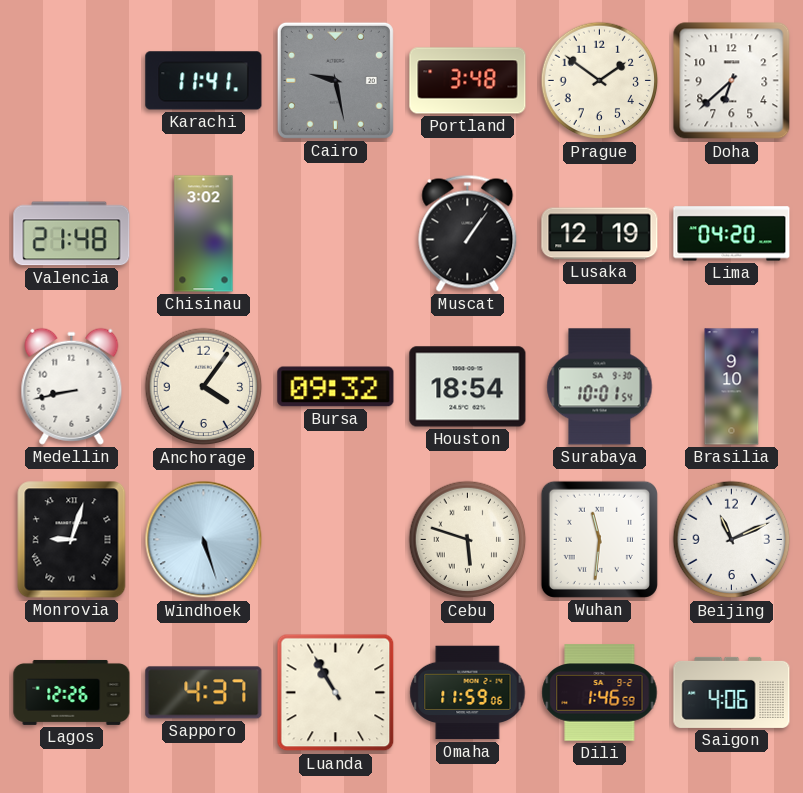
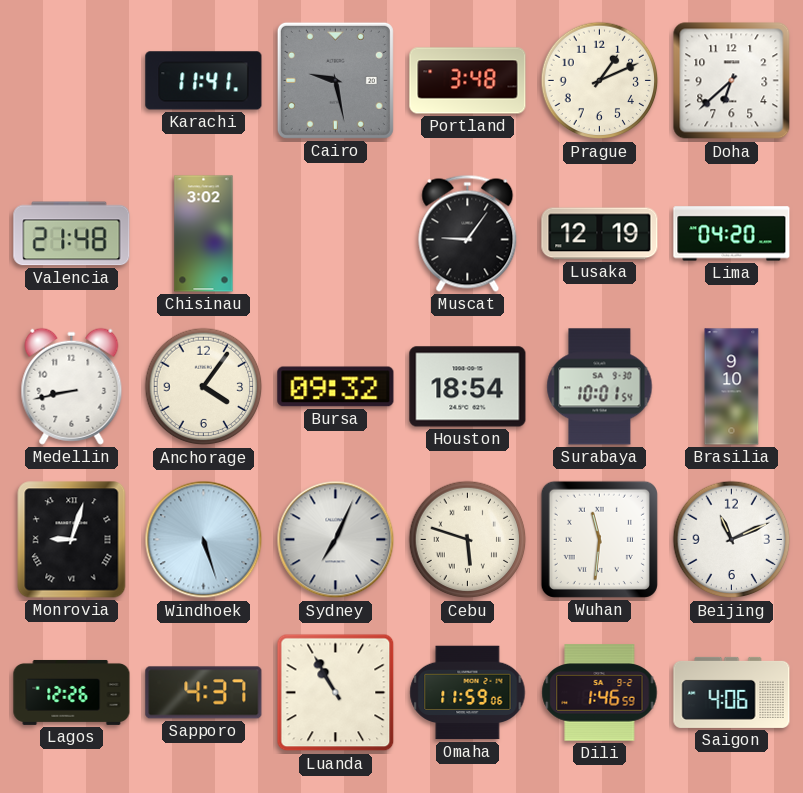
Prague: 1:51 -> 1:11
Muscat: 1:06 -> 9:06
Sydney: none -> 7:04
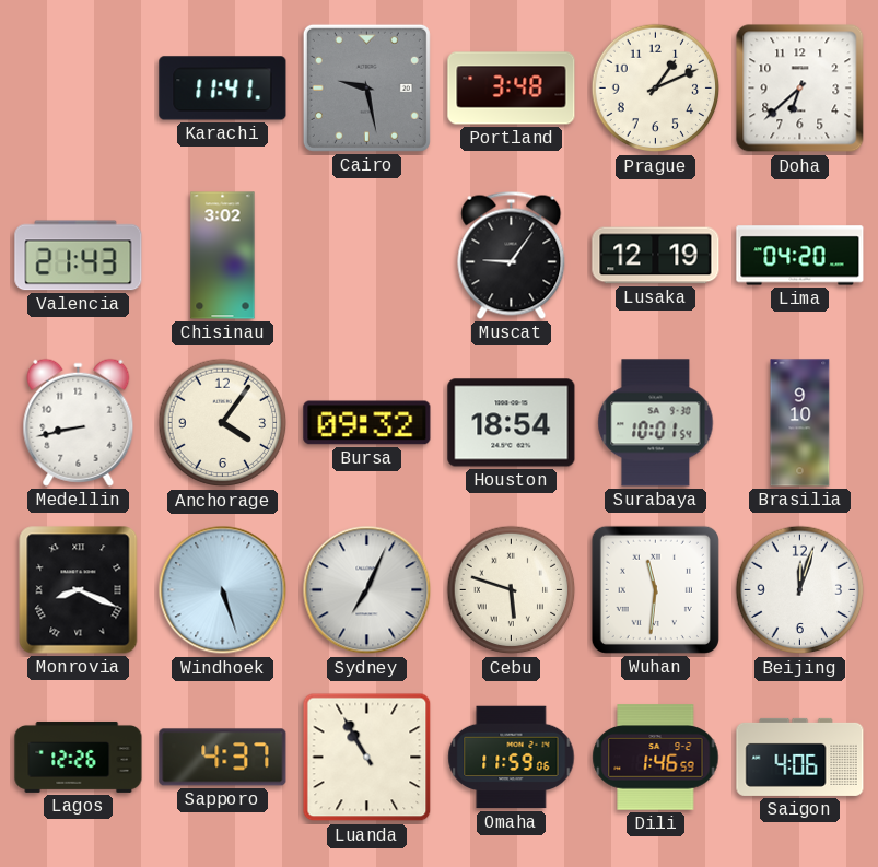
Valencia: 21:48 -> 21:43
Monrovia: 9:03 -> 8:19
Beijing: 11:11 -> 12:03
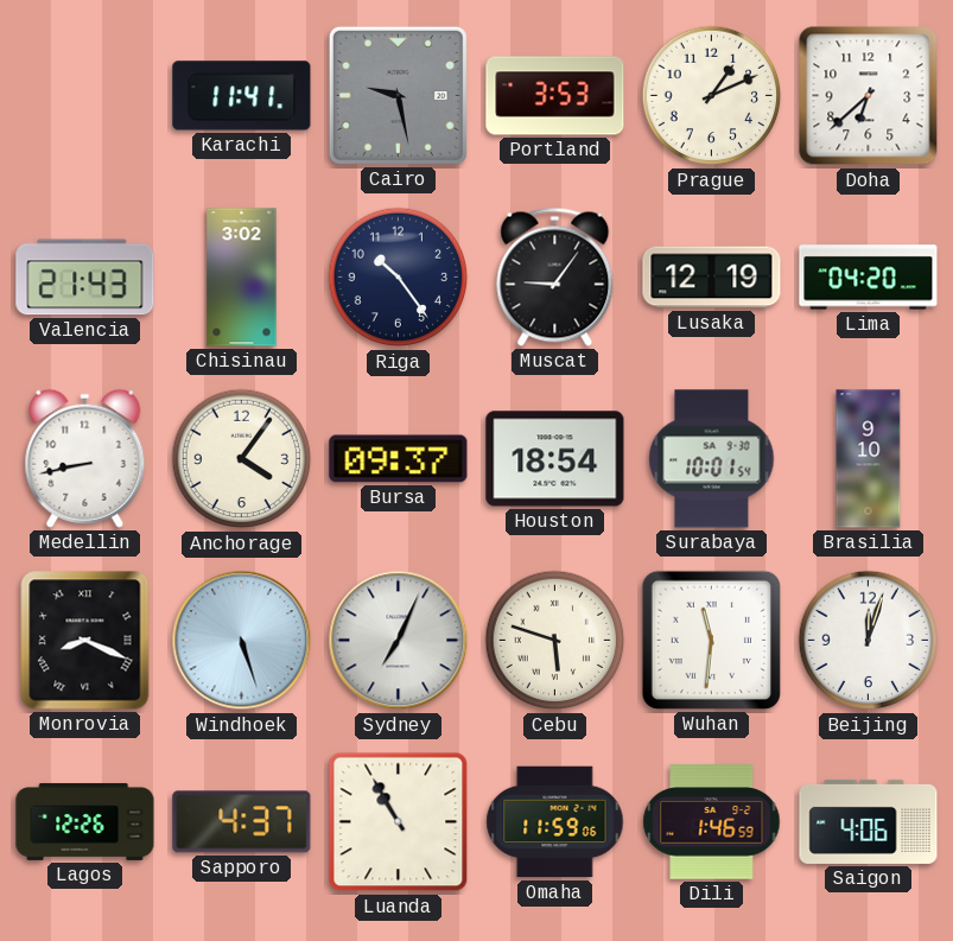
Portland: 3:48 -> 3:53
Riga: none -> 10:24
Bursa: 09:32 -> 09:37
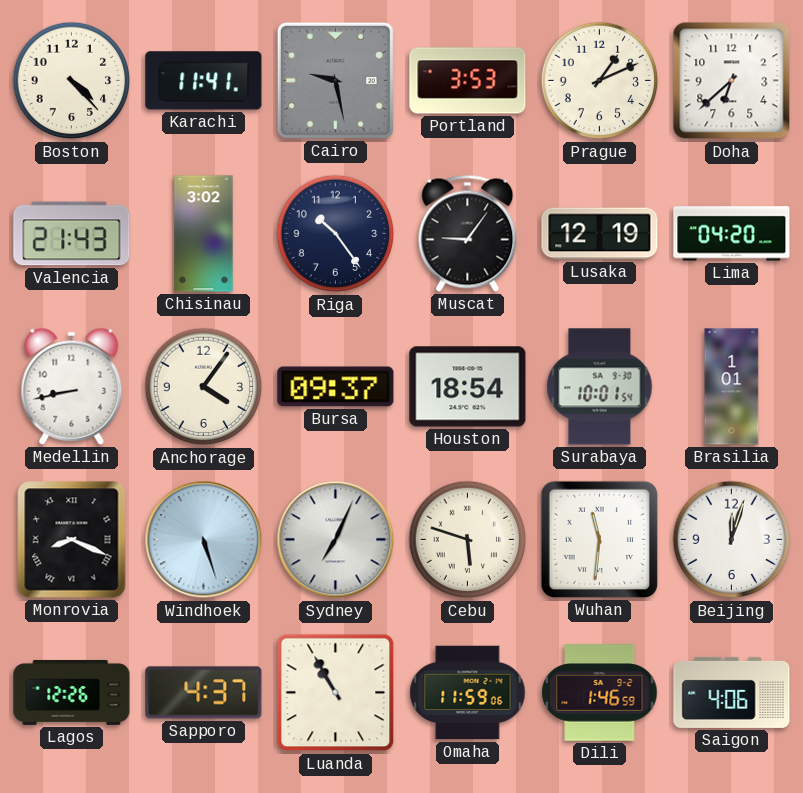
Boston: none -> 4:23
Brasilia: 9:10 -> 1:01
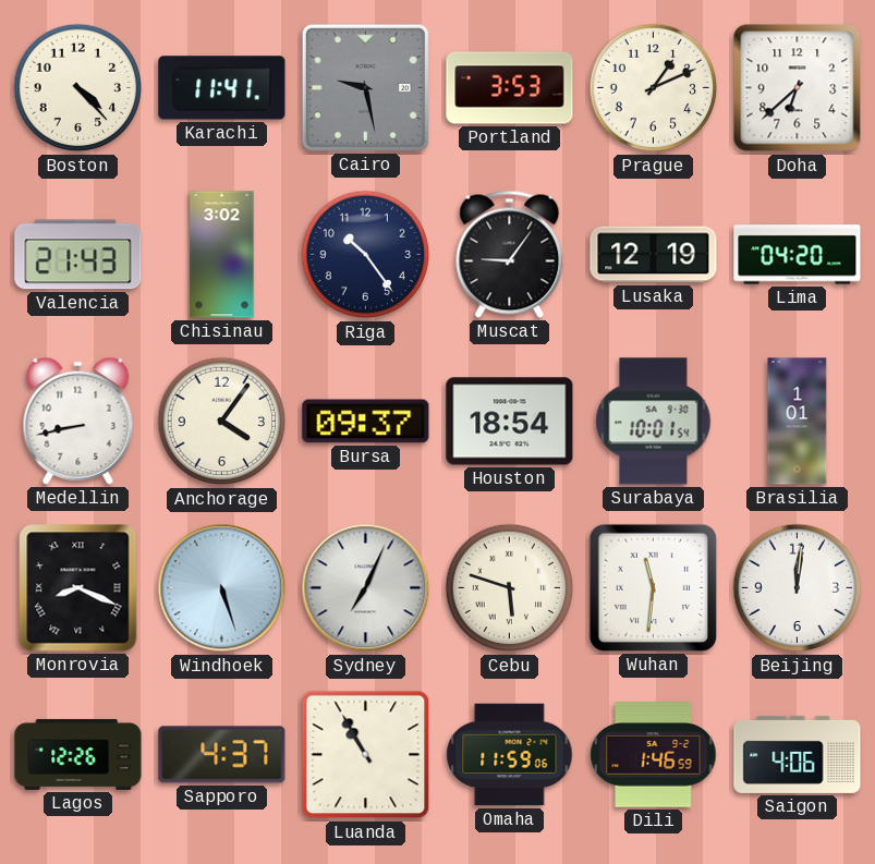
Beijing: 12:03 -> 12:01
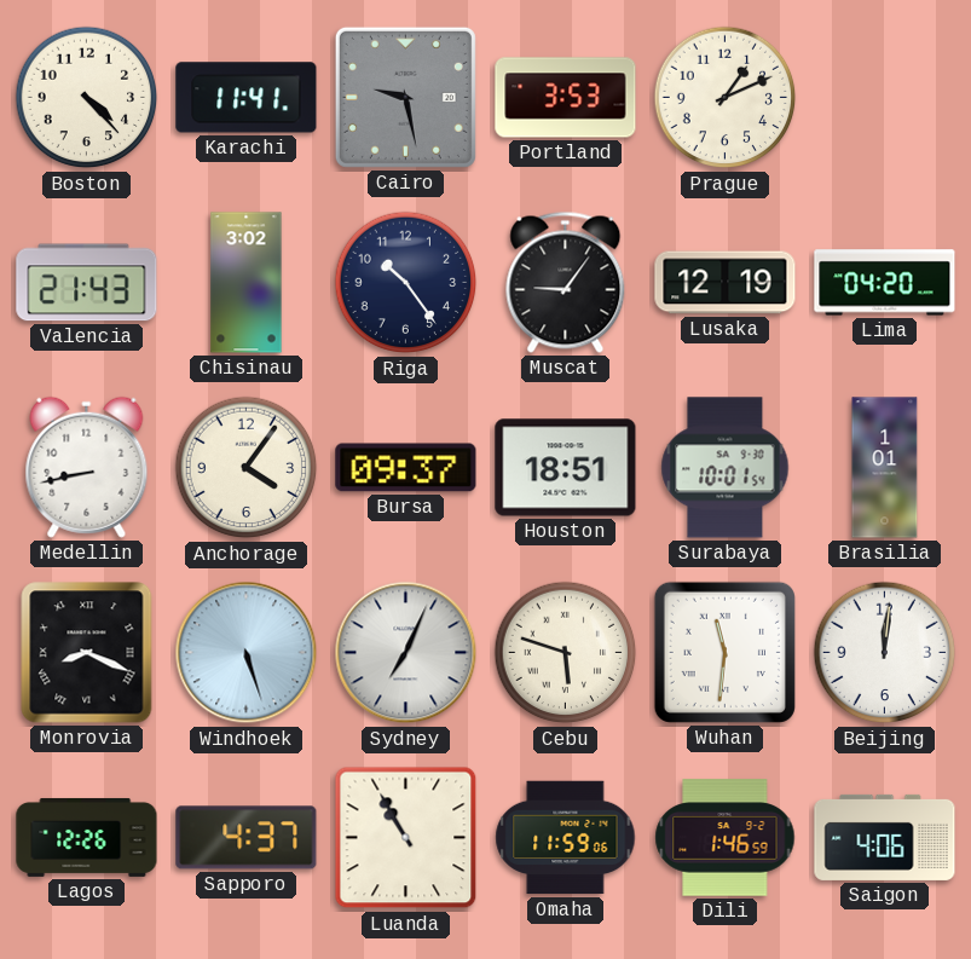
Doha: 6:38 -> none
Houston: 18:54 -> 18:51
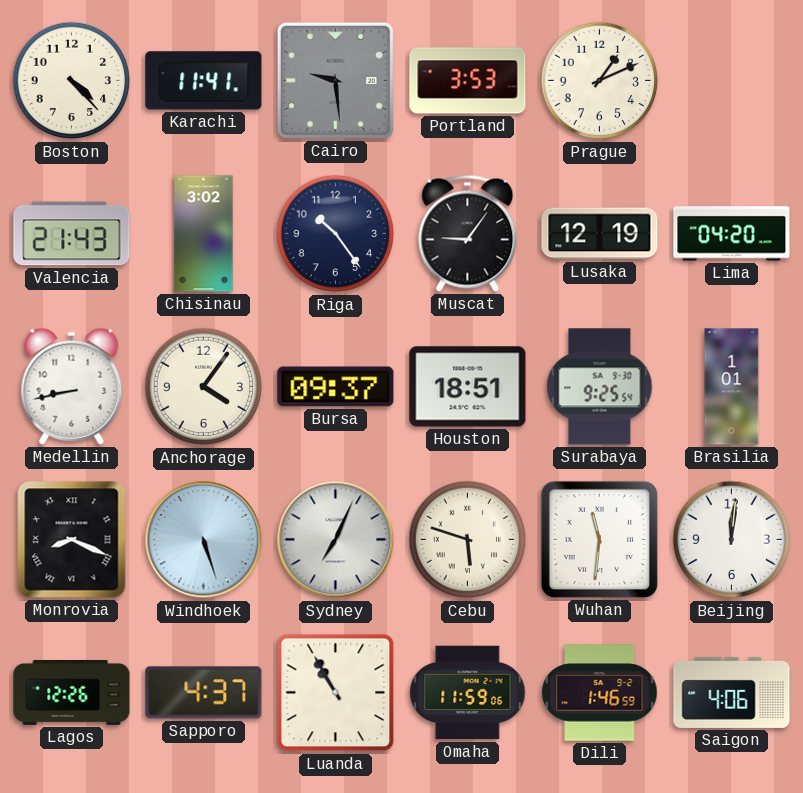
Cairo: 9:28 -> 9:29
Surabaya: 10:01 -> 9:25
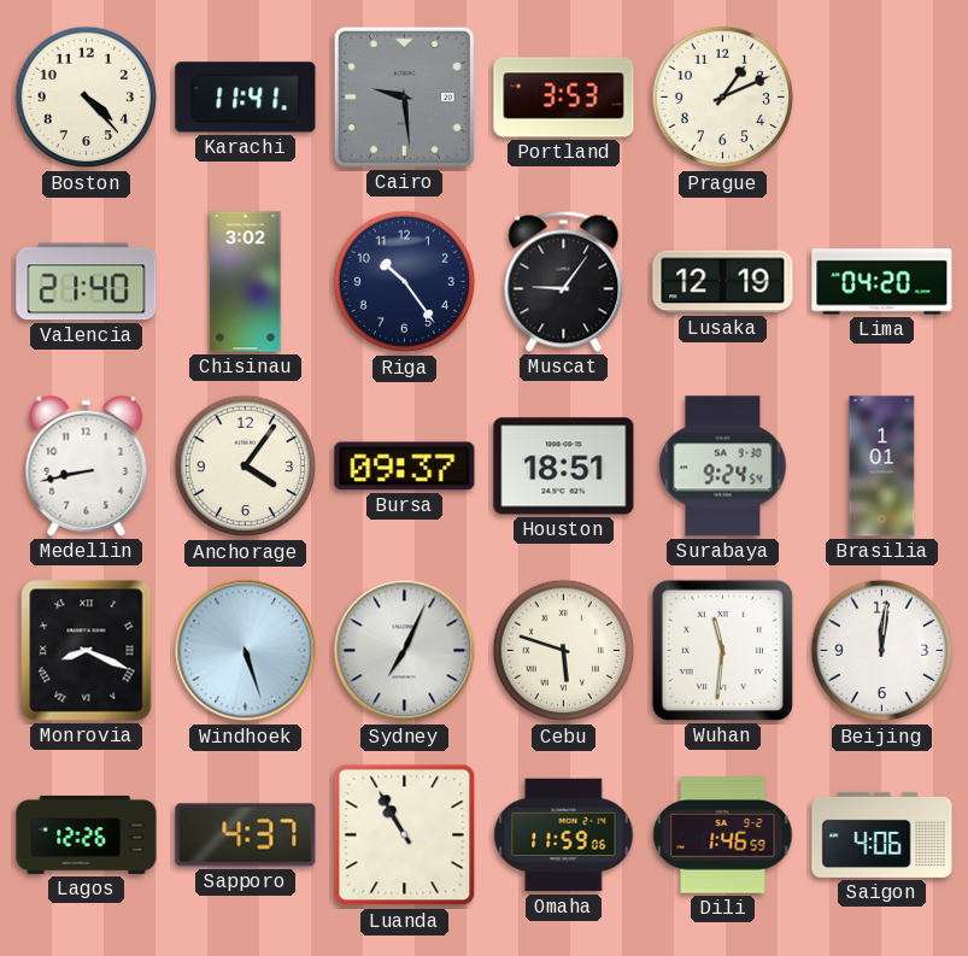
Valencia: 21:43 -> 21:40
Surabaya: 9:25 -> 9:24
